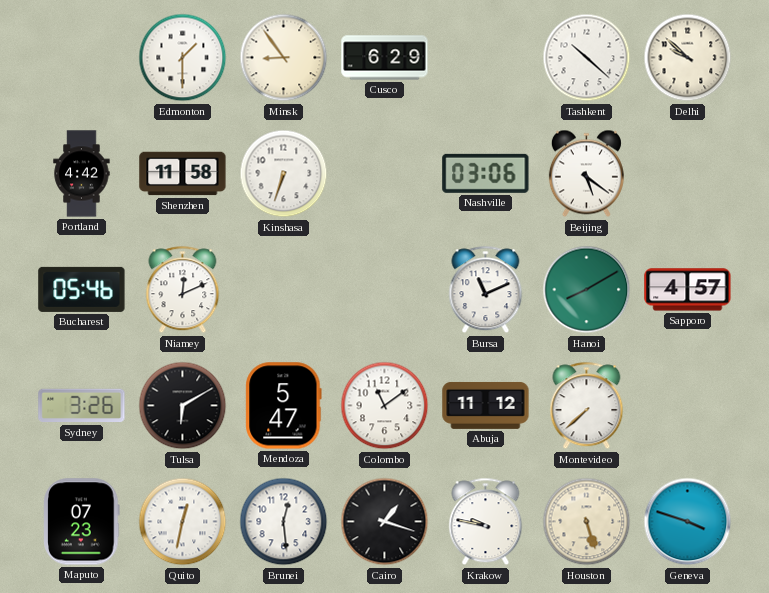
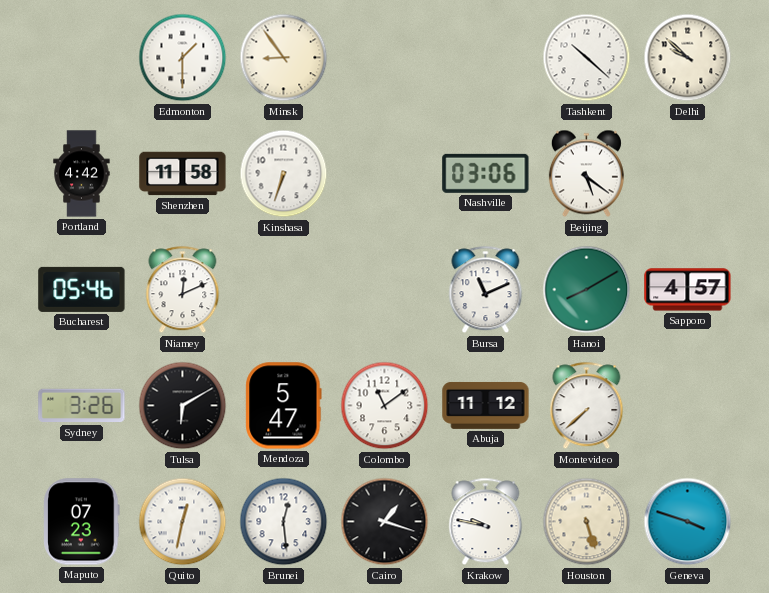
Cusco: 6:29 -> none
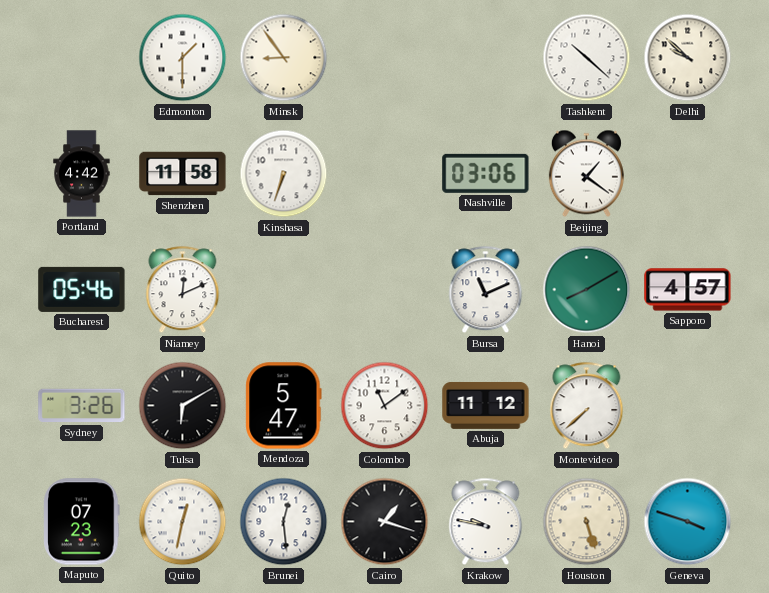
Beijing: 5:21 -> 1:21
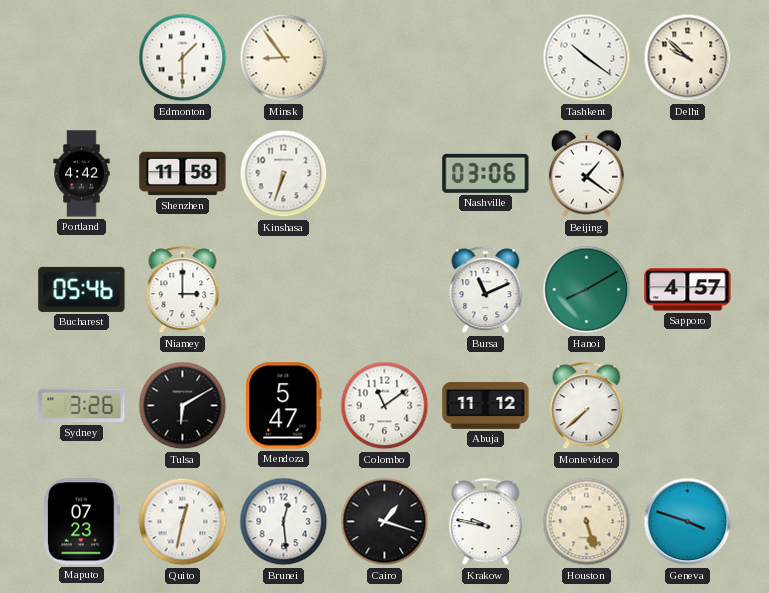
Tashkent: 10:22 -> 10:21
Niamey: 12:11 -> 3:00
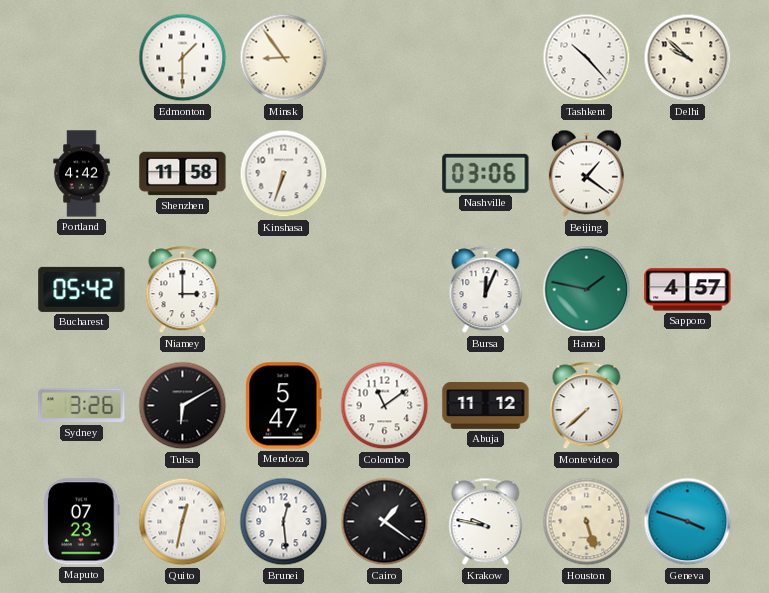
Tashkent: 10:21 -> 10:23
Bucharest: 05:46 -> 05:42
Bursa: 11:11 -> 12:04
Hanoi: 8:10 -> 1:47
Cairo: 1:18 -> 1:21
